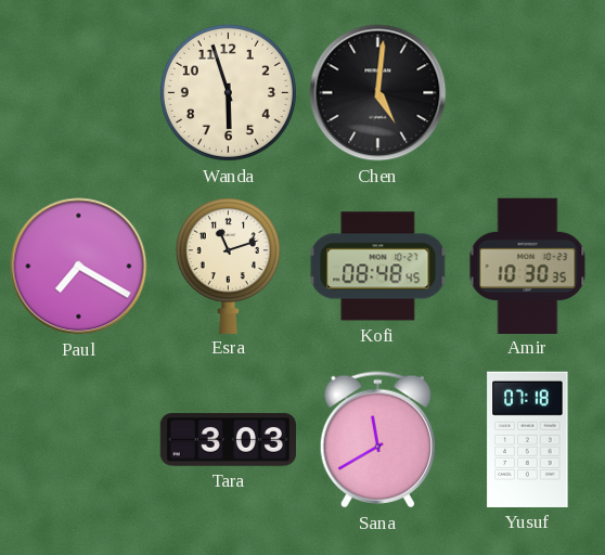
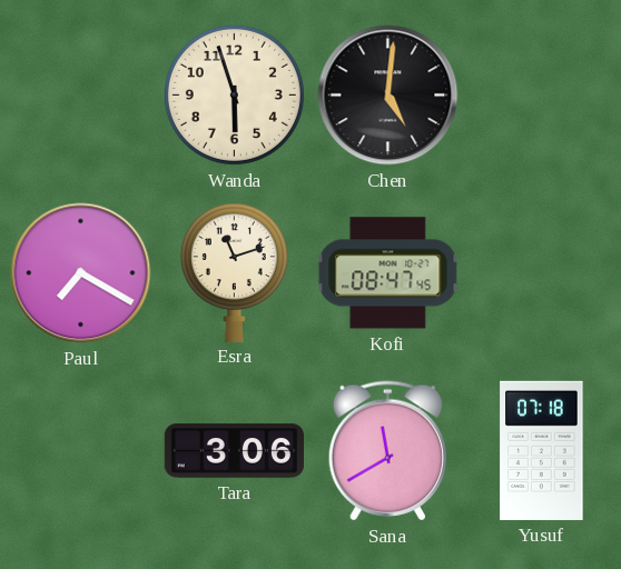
Kofi: 08:48 -> 08:47
Amir: 10:30 -> none
Tara: 3:03 -> 3:06
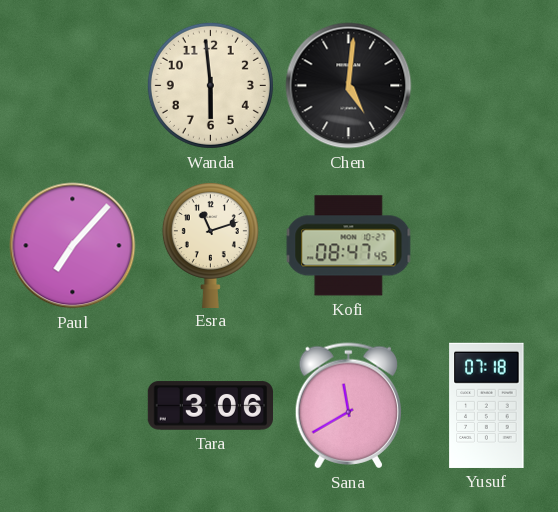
Wanda: 5:57 -> 5:59
Paul: 7:20 -> 7:07
